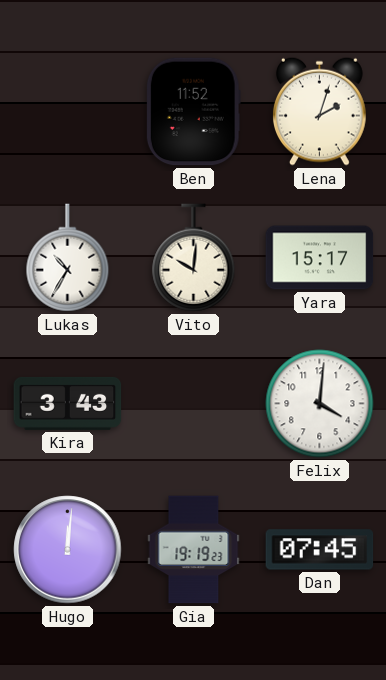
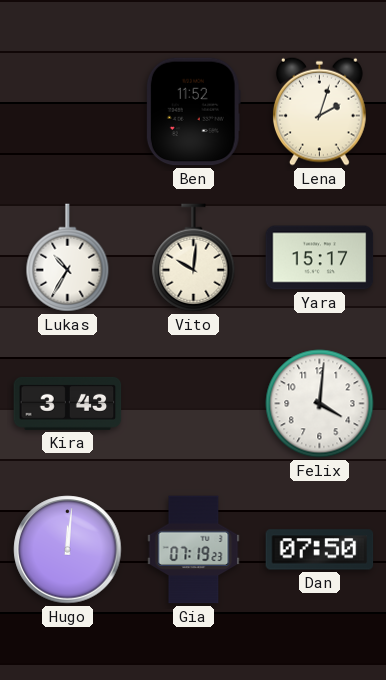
Gia: 19:19 -> 07:19
Dan: 07:45 -> 07:50
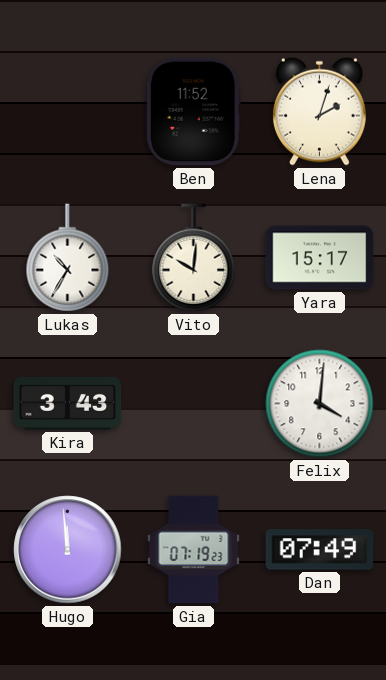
Hugo: 12:01 -> 11:59
Dan: 07:50 -> 07:49
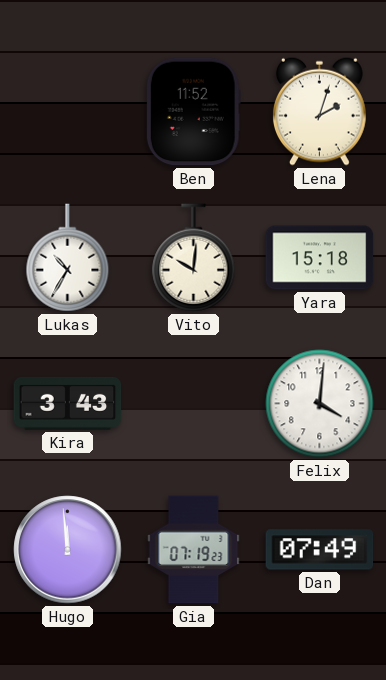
Yara: 15:17 -> 15:18
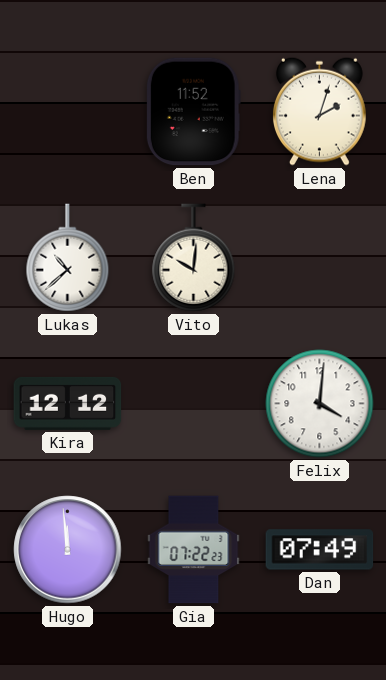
Lukas: 10:35 -> 10:38
Yara: 15:18 -> none
Kira: 3:43 -> 12:12
Gia: 07:19 -> 07:22
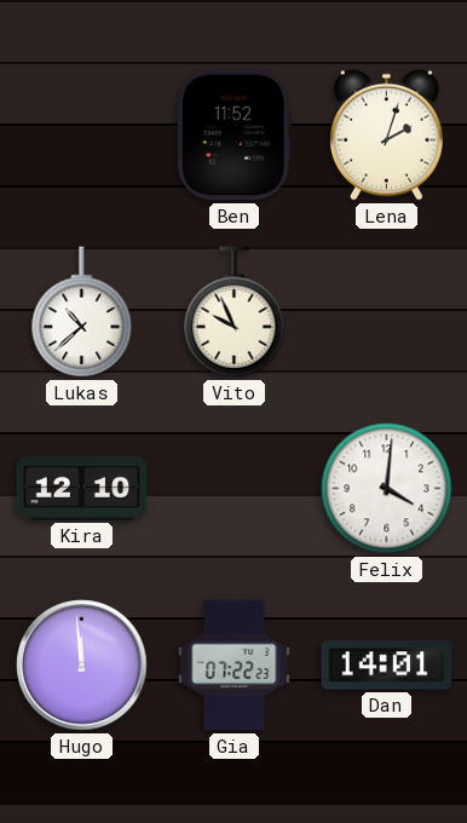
Vito: 10:01 -> 9:56
Kira: 12:12 -> 12:10
Dan: 07:49 -> 14:01
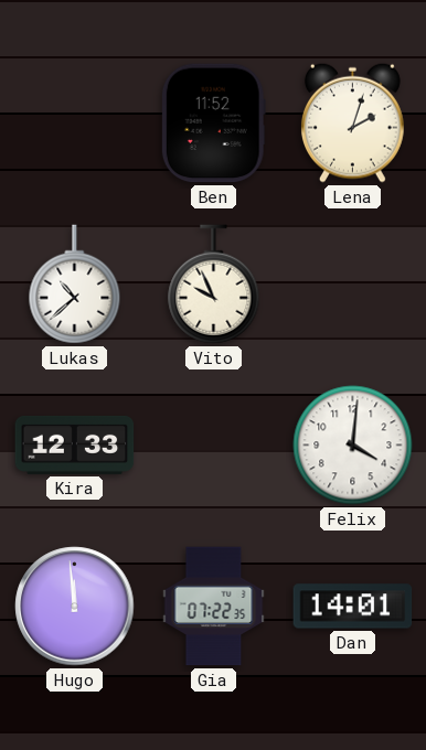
Kira: 12:10 -> 12:33
Gia: 07:22:23 -> 07:22:35
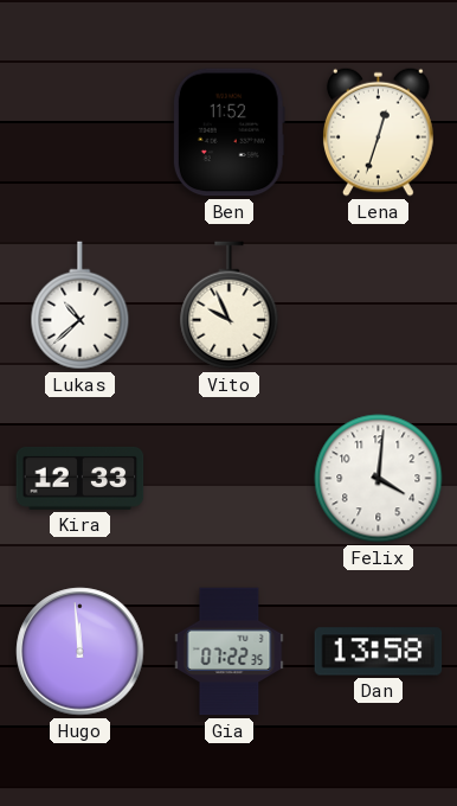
Lena: 2:03 -> 12:33
Dan: 14:01 -> 13:58
